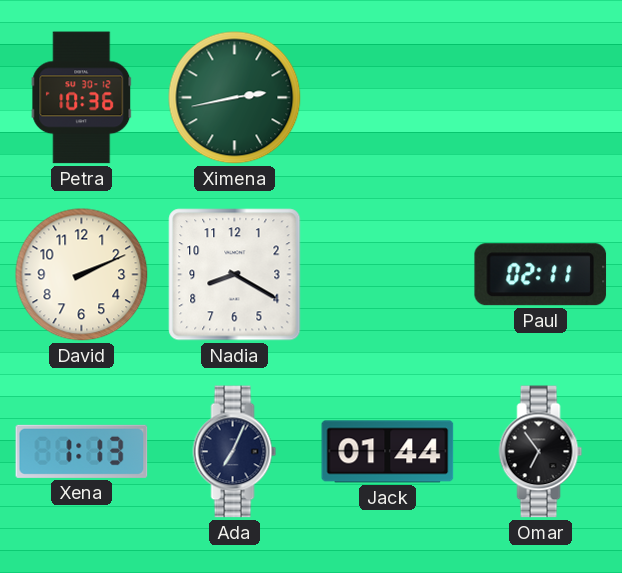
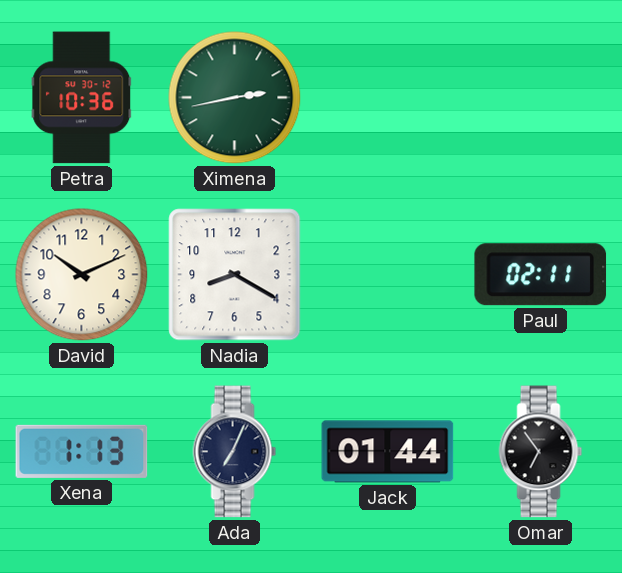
David: 2:11 -> 10:11
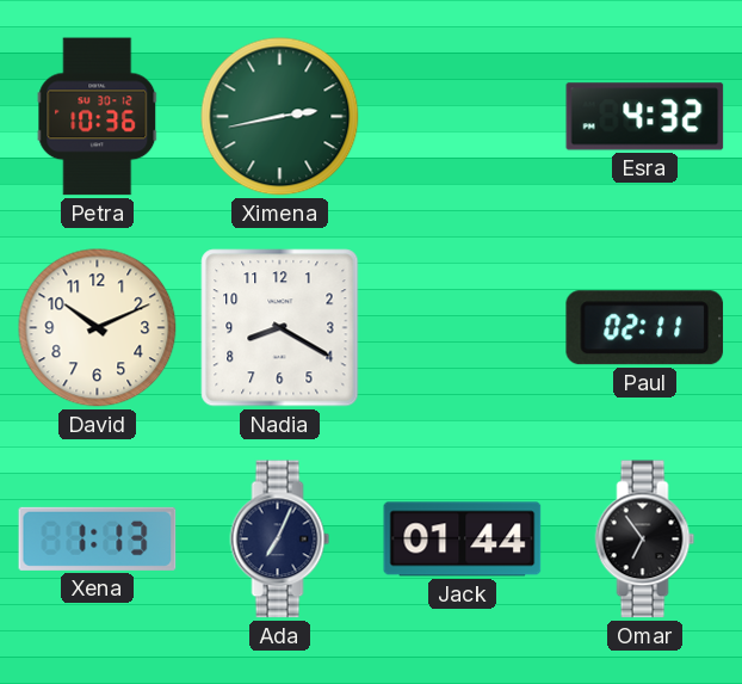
Esra: none -> 4:32
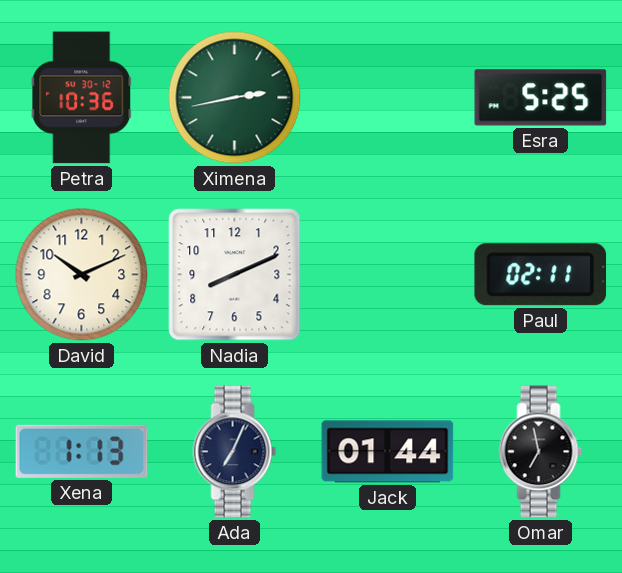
Esra: 4:32 -> 5:25
Nadia: 8:20 -> 8:11
Omar: 6:54 -> 6:58
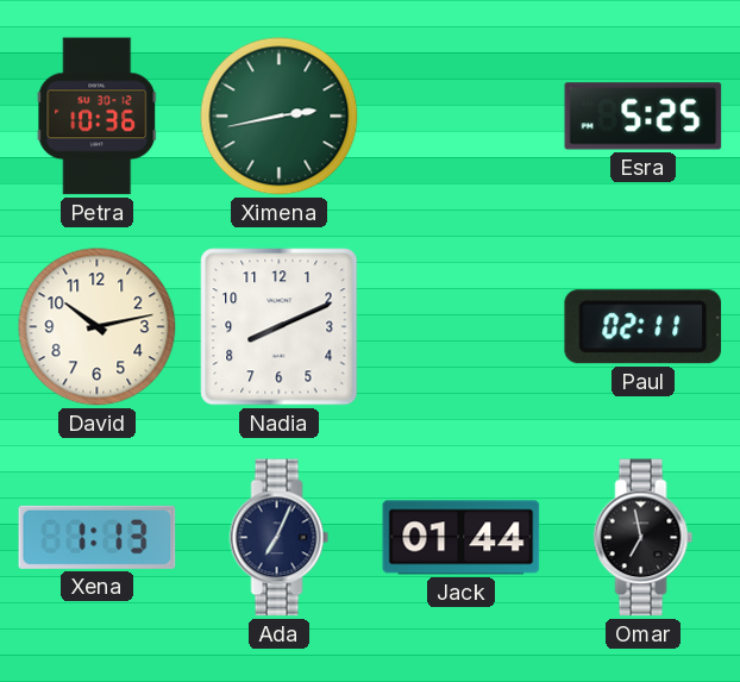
David: 10:11 -> 10:13
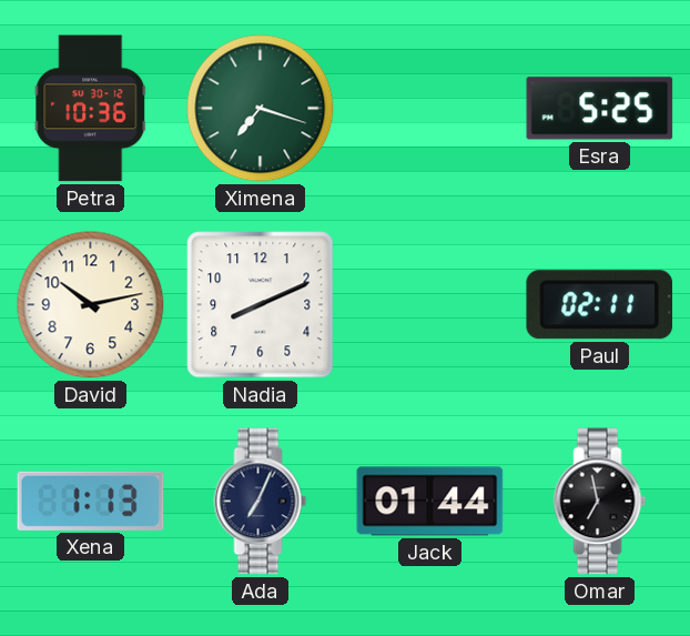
Ximena: 2:43 -> 7:18
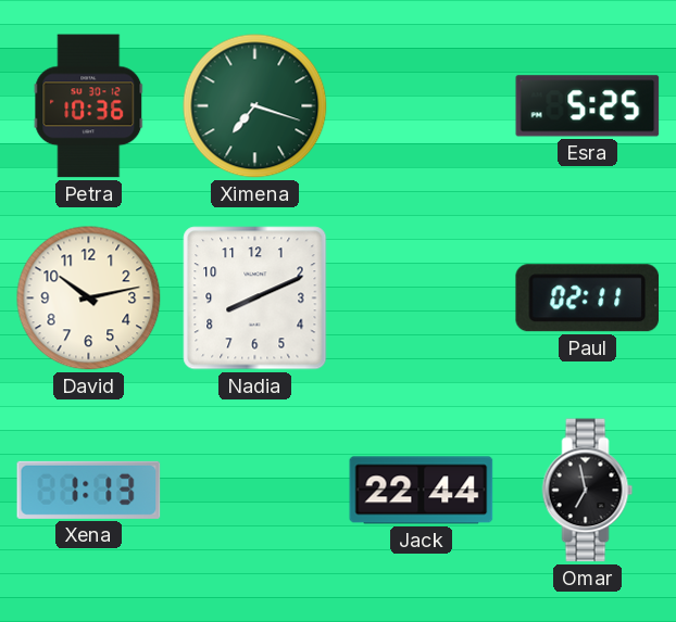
Ada: 7:04 -> none
Jack: 01:44 -> 22:44
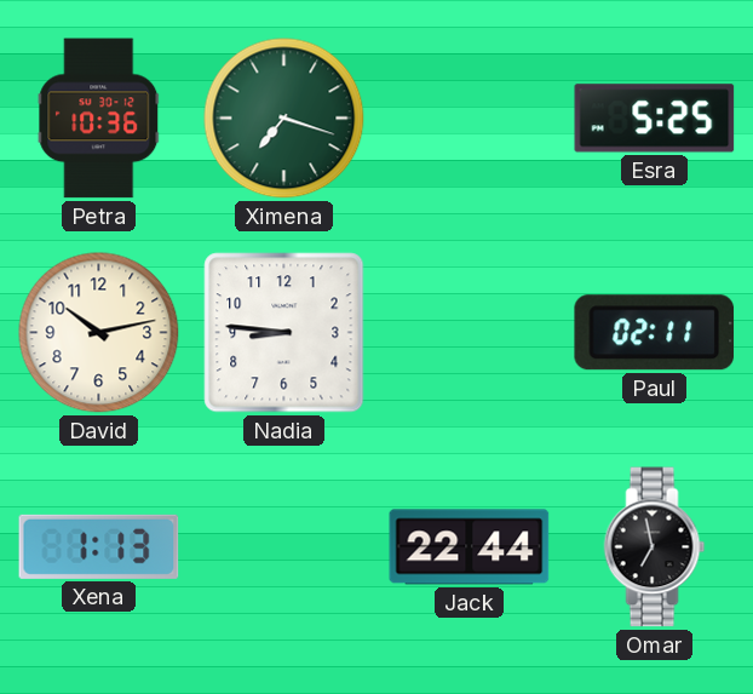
Nadia: 8:11 -> 8:46
